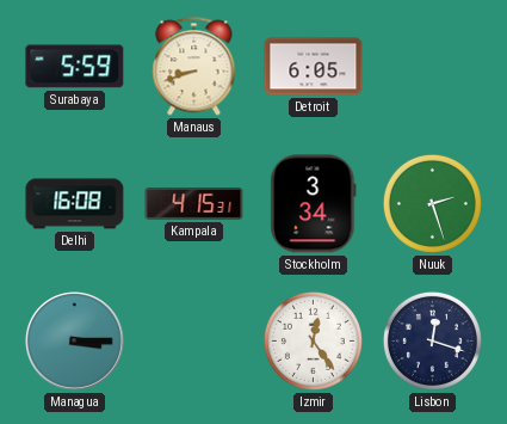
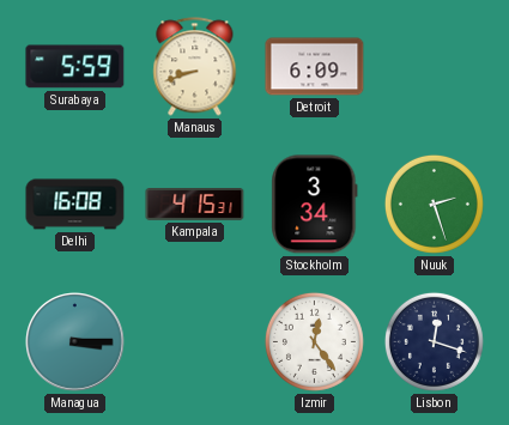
Detroit: 6:05 -> 6:09
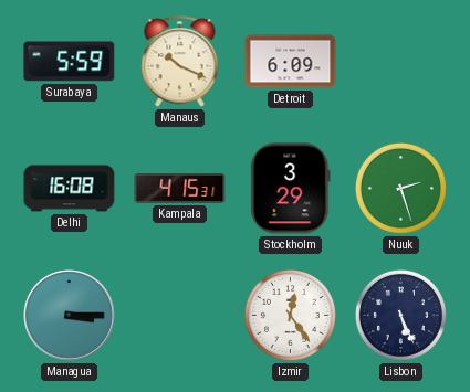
Manaus: 8:42 -> 10:19
Stockholm: 3:34 -> 3:29
Lisbon: 12:18 -> 5:26
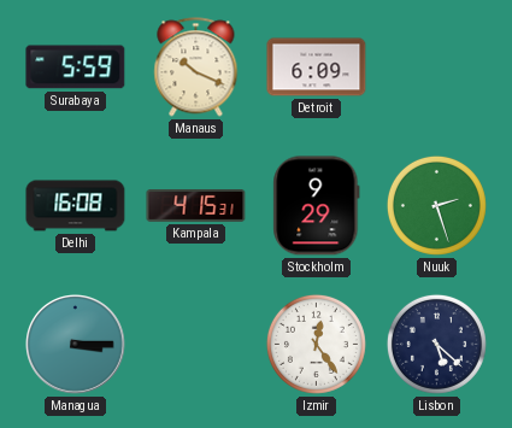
Stockholm: 3:29 -> 9:29
Lisbon: 5:26 -> 5:22
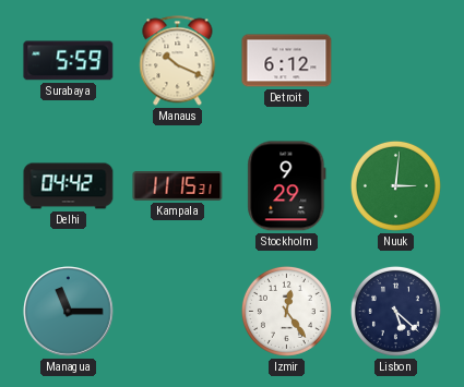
Detroit: 6:09 -> 6:12
Delhi: 16:08 -> 04:42
Kampala: 4:15 -> 11:15
Nuuk: 2:27 -> 3:01
Managua: 3:15 -> 11:15
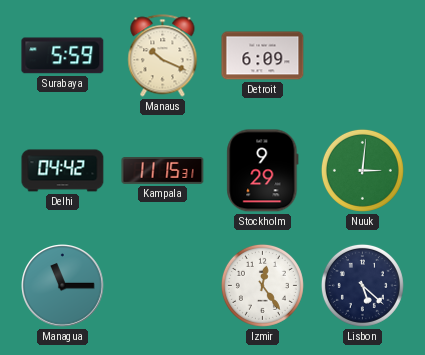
Detroit: 6:12 -> 6:09
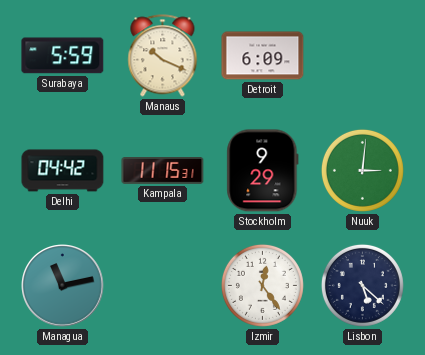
Managua: 11:15 -> 11:13
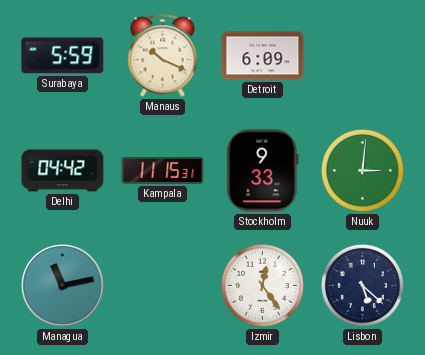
Stockholm: 9:29 -> 9:33
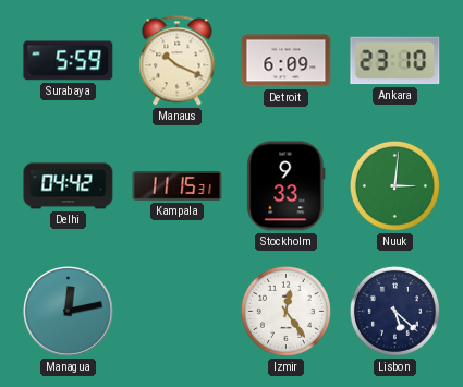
Ankara: none -> 23:10
Managua: 11:13 -> 12:13
